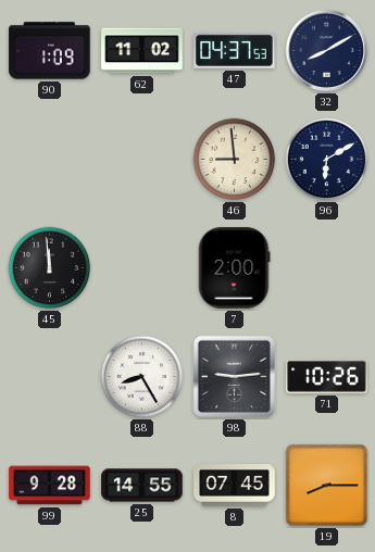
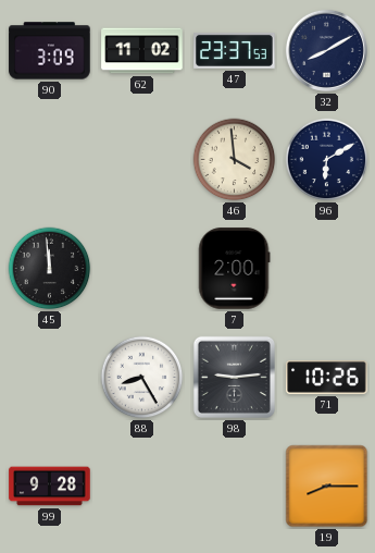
90: 1:09 -> 3:09
47: 04:37 -> 23:37
46: 8:59 -> 3:59
25: 14:55 -> none
8: 07:45 -> none
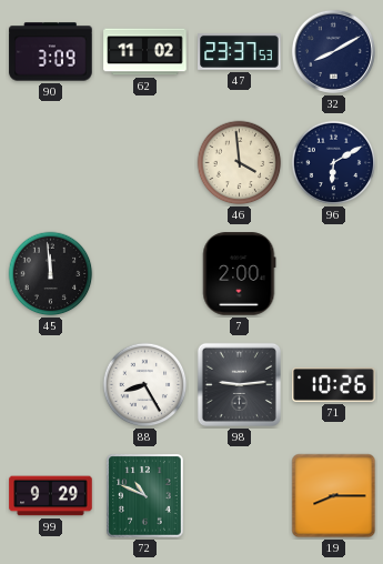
99: 9:28 -> 9:29
72: none -> 10:49
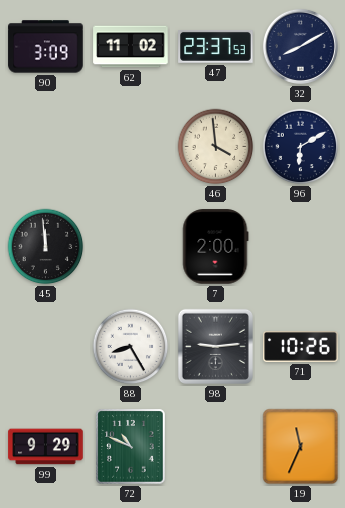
19: 8:15 -> 11:34
